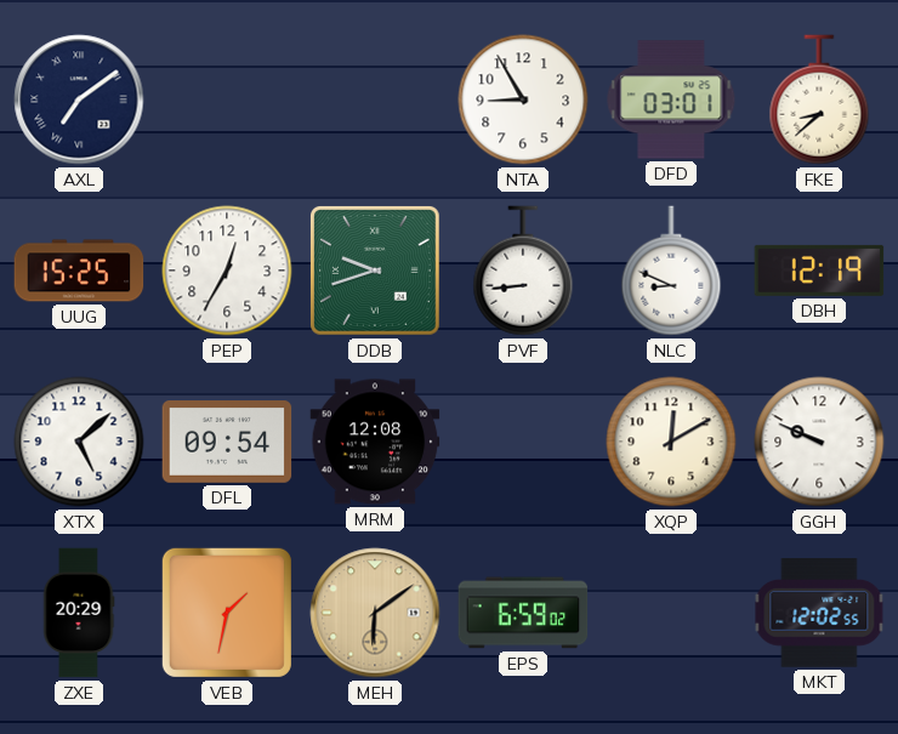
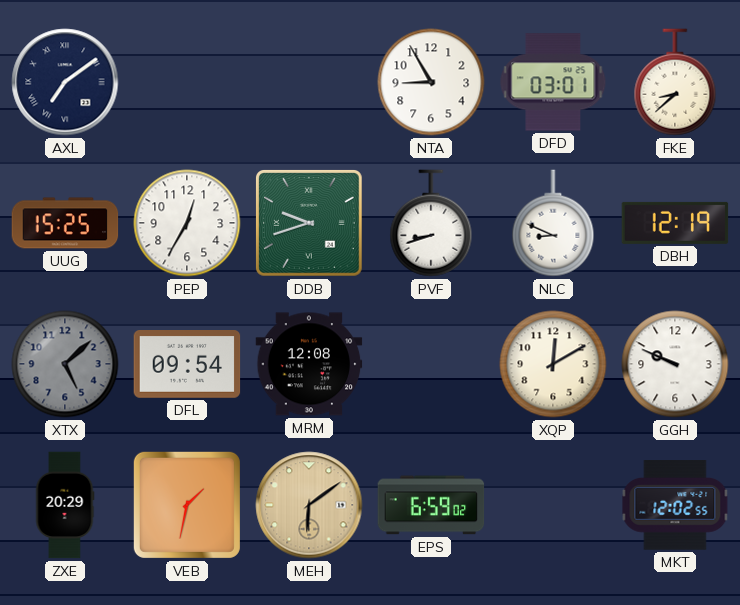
PVF: 8:44 -> 8:42
XTX dial: white -> grey
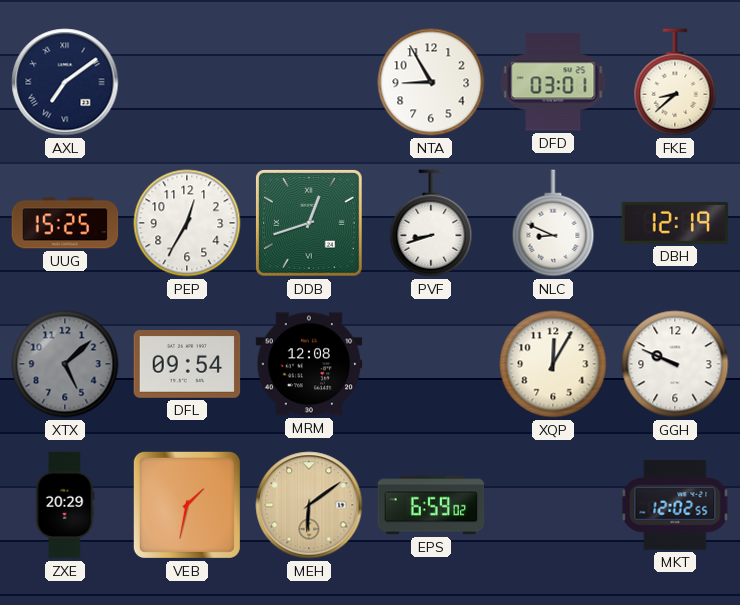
DDB: 9:42 -> 12:42
XQP: 12:10 -> 12:05
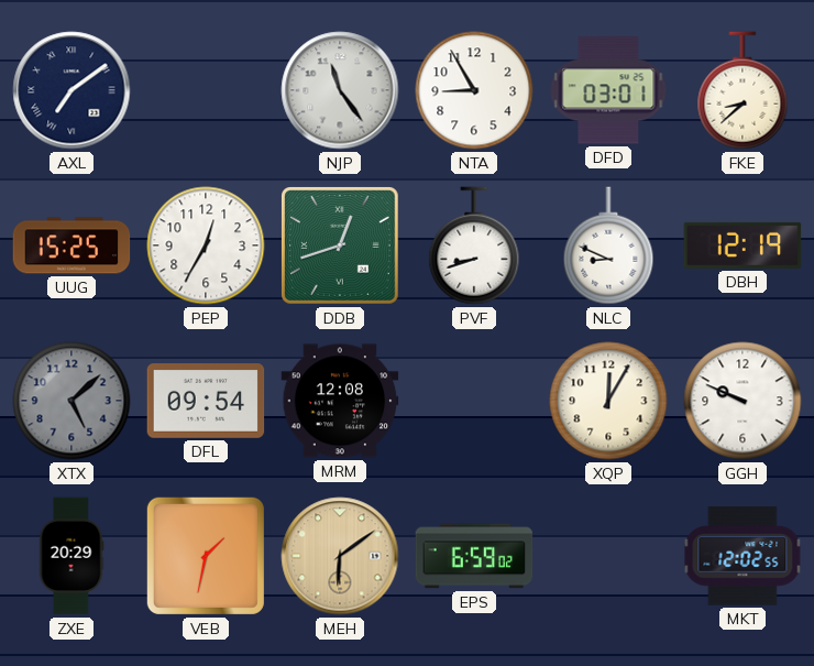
NJP: none -> 11:24
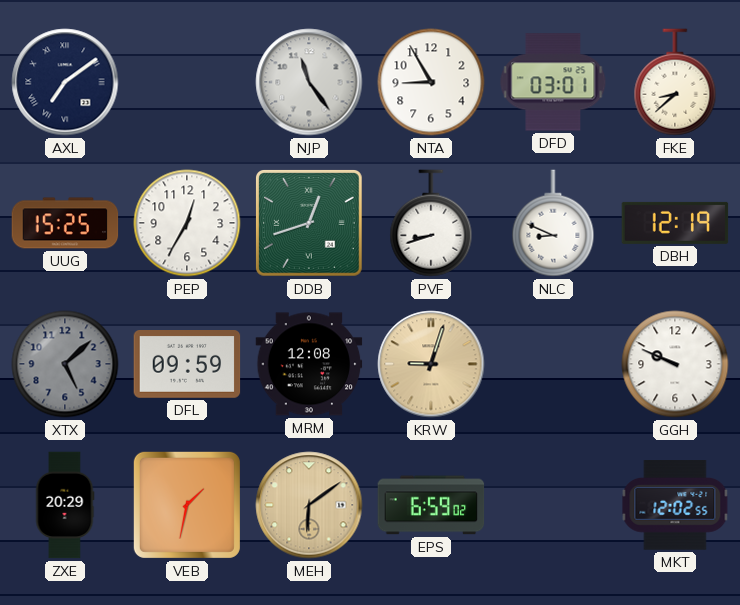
DFL: 09:54 -> 09:59
KRW: none -> 9:03
XQP: 12:05 -> none
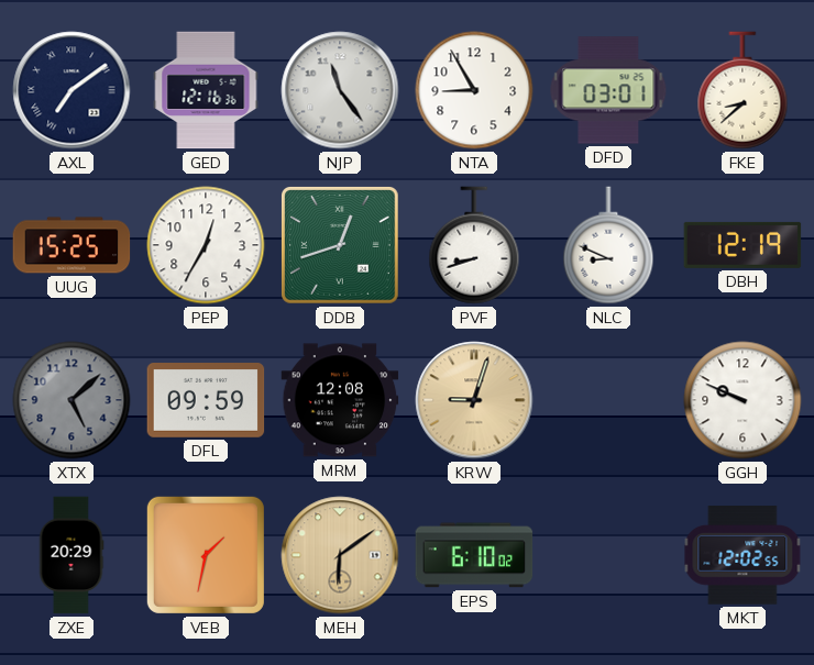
GED: none -> 12:16
EPS: 6:59 -> 6:10
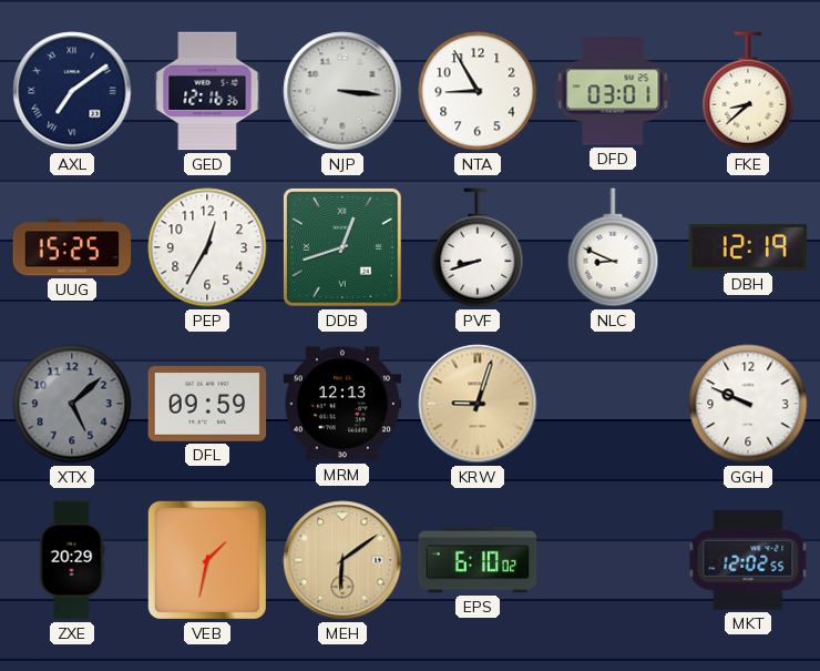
NJP: 11:24 -> 3:16
MRM: 12:08 -> 12:13
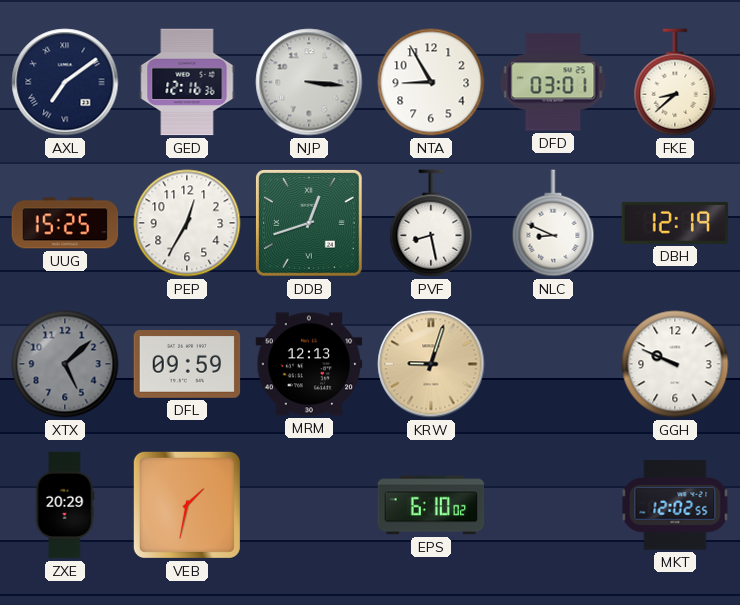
PVF: 8:42 -> 8:28
MEH: 6:09 -> none
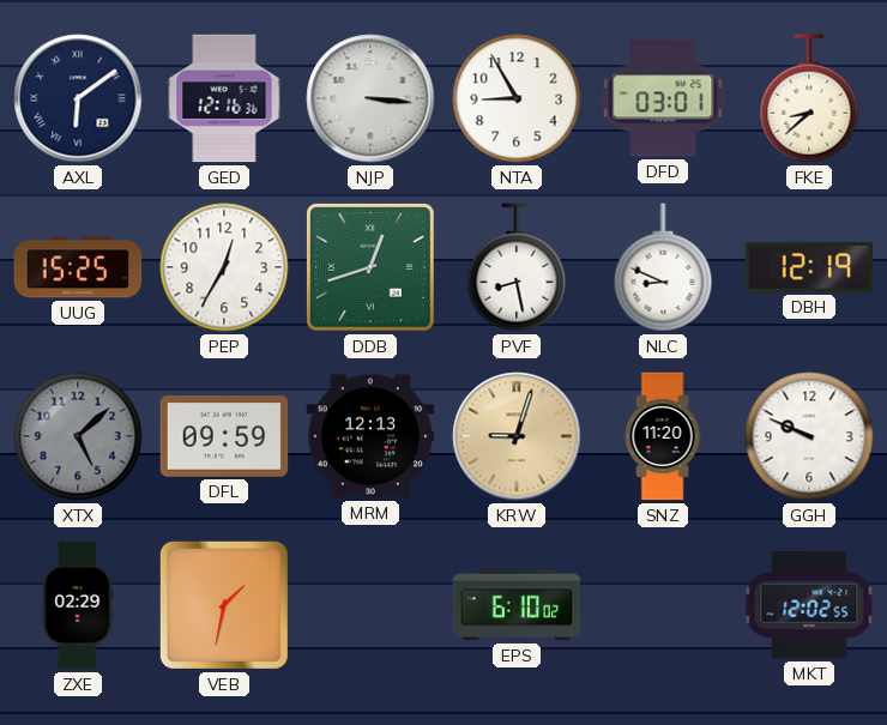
AXL: 7:09 -> 6:09
SNZ: none -> 11:20
ZXE: 20:29 -> 02:29
